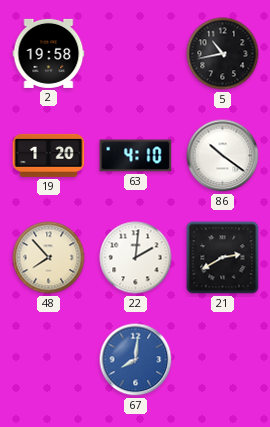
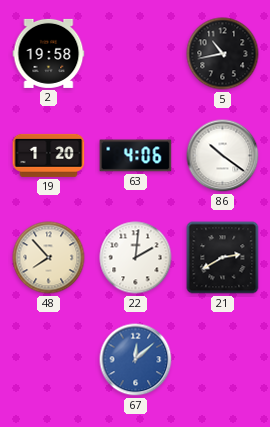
63: 4:10 -> 4:06
67: 8:01 -> 12:08
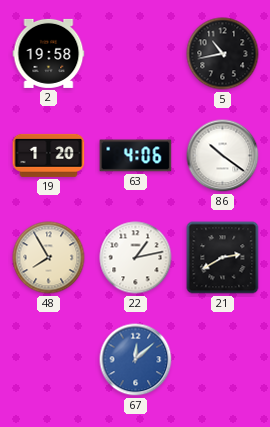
48: 7:53 -> 7:55
22: 2:01 -> 1:13
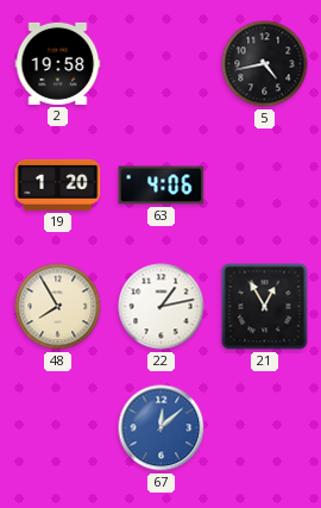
5: 10:43 -> 4:43
86: 10:21 -> none
21: 2:40 -> 12:55
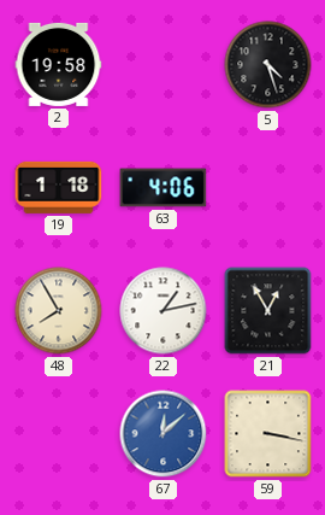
5: 4:43 -> 4:27
19: 1:20 -> 1:18
59: none -> 3:17
